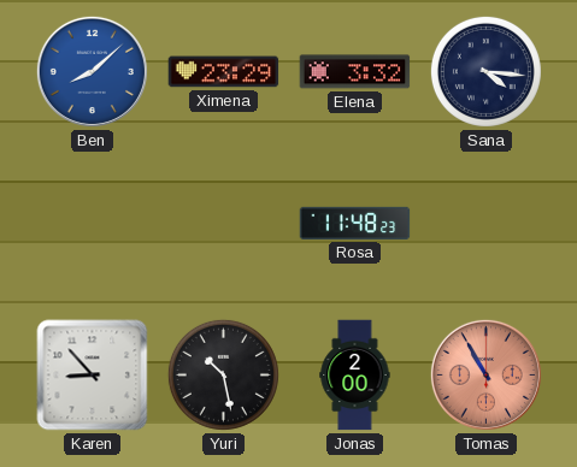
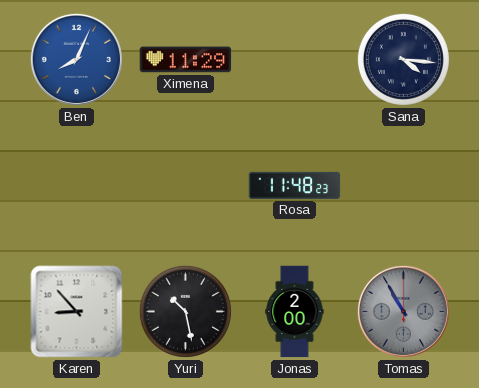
Ben: 8:08 -> 8:04
Ximena: 23:29 -> 11:29
Elena: 3:32 -> none
Tomas dial: salmon -> grey
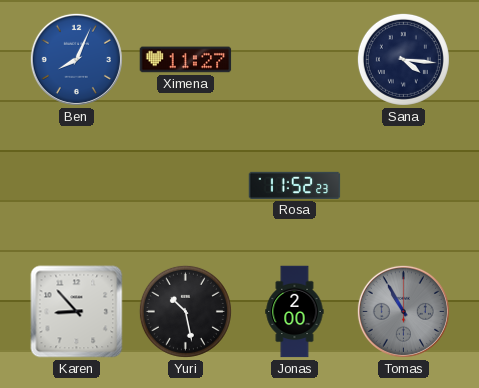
Ximena: 11:29 -> 11:27
Rosa: 11:48 -> 11:52
